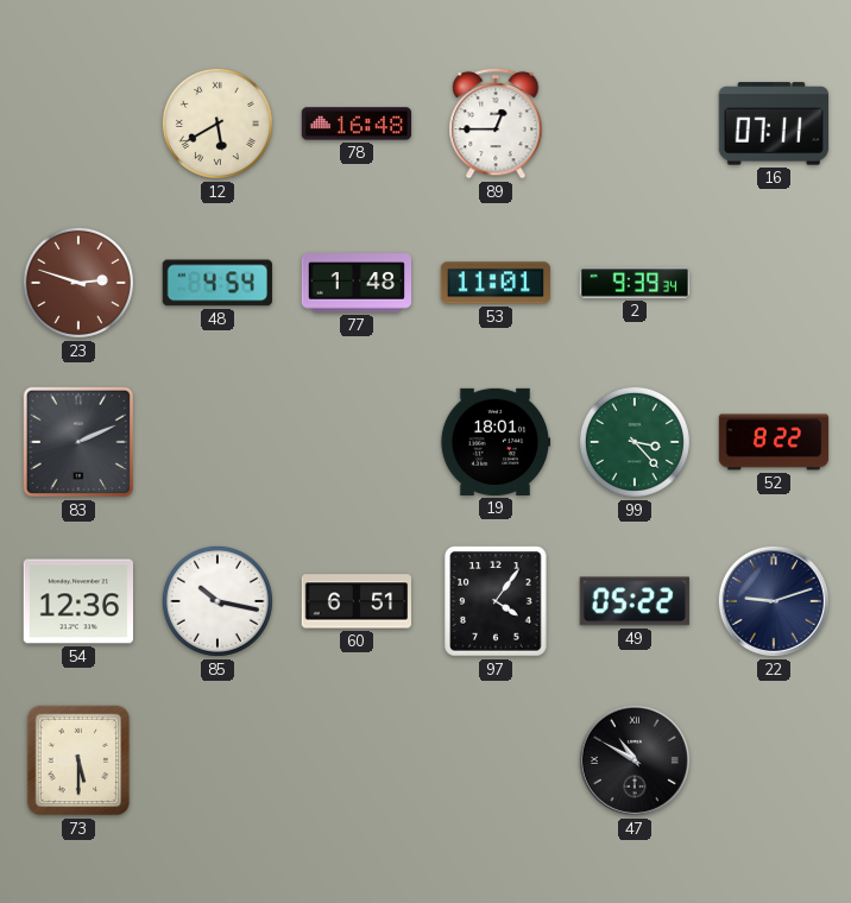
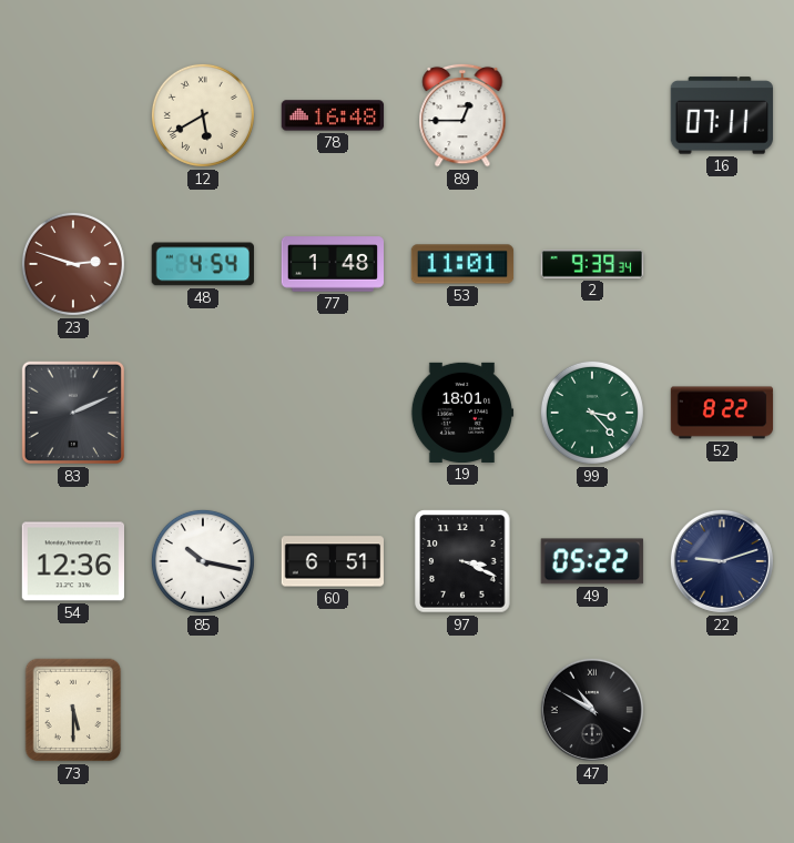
97: 4:06 -> 3:19
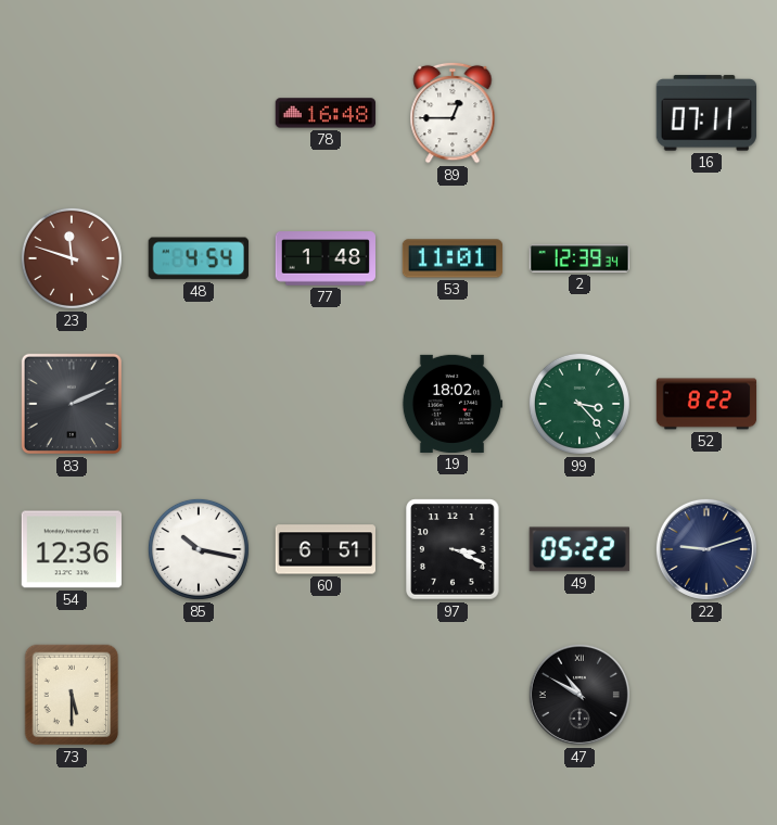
12: 5:40 -> none
23: 2:48 -> 11:48
2: 9:39 -> 12:39
19: 18:01 -> 18:02
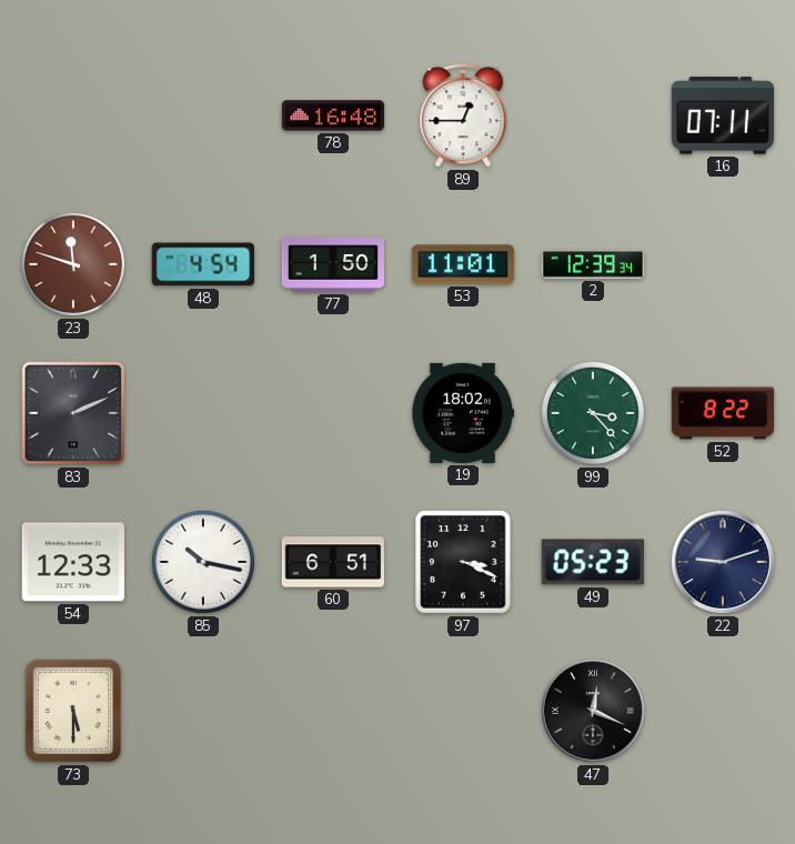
77: 1:48 -> 1:50
54: 12:36 -> 12:33
49: 05:22 -> 05:23
47: 10:50 -> 12:19
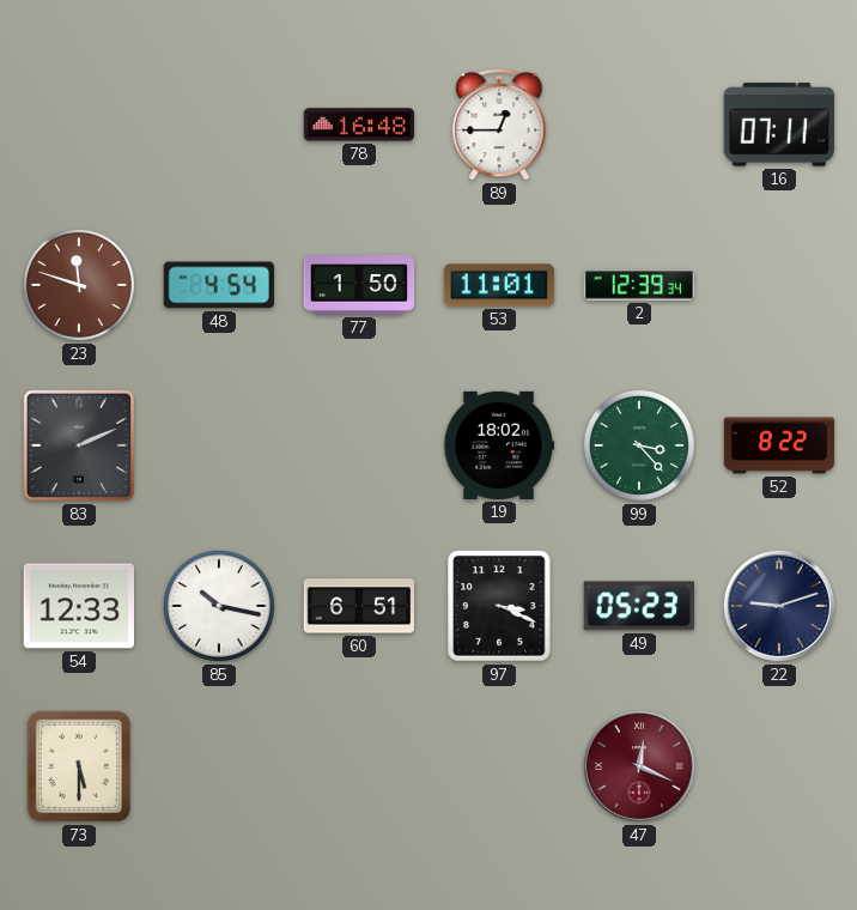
47 dial: black -> burgundy
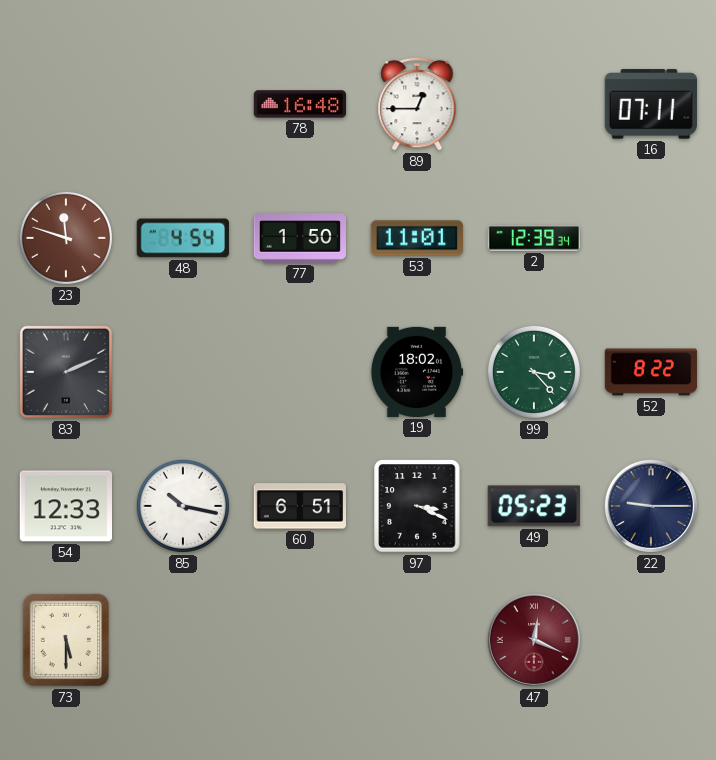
22: 9:12 -> 9:15
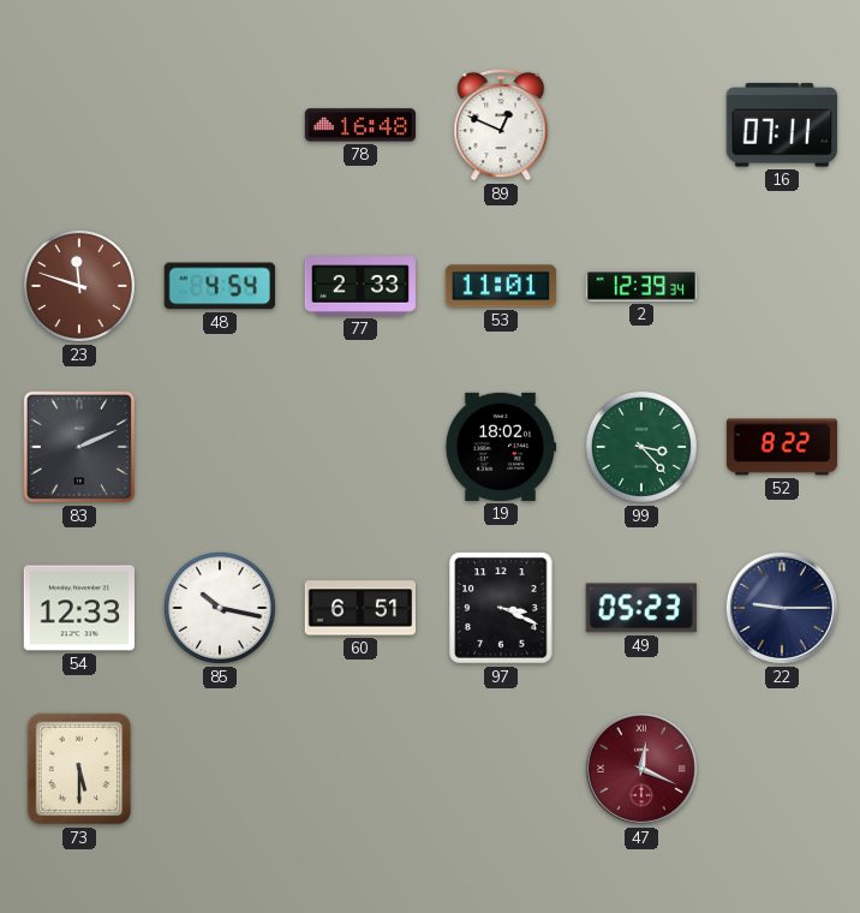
89: 12:45 -> 12:49
77: 1:50 -> 2:33
